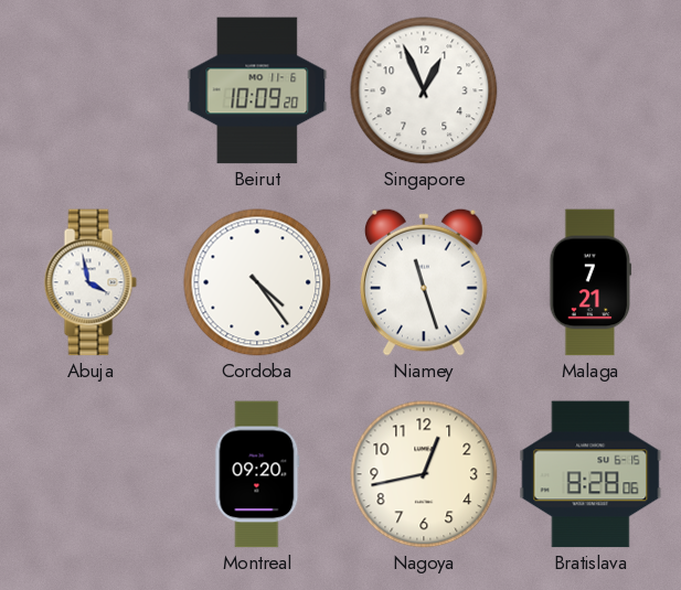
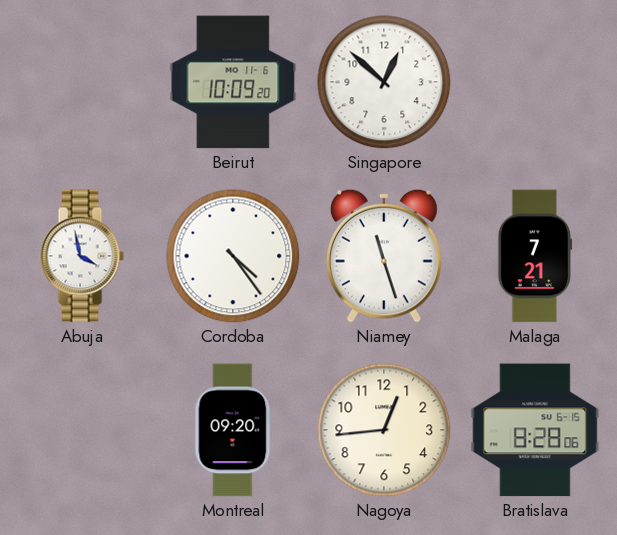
Singapore: 12:56 -> 12:52
Nagoya: 12:43 -> 12:44
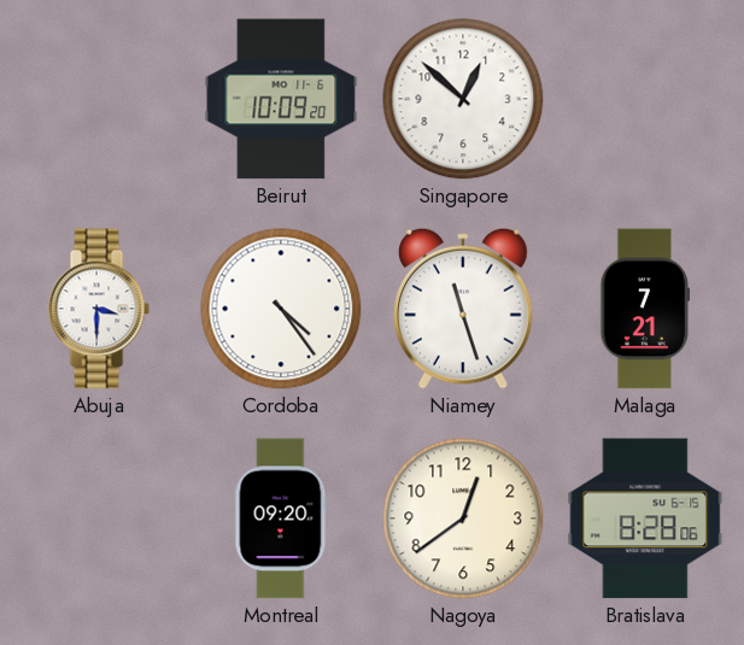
Abuja: 3:58 -> 3:30
Nagoya: 12:44 -> 12:39
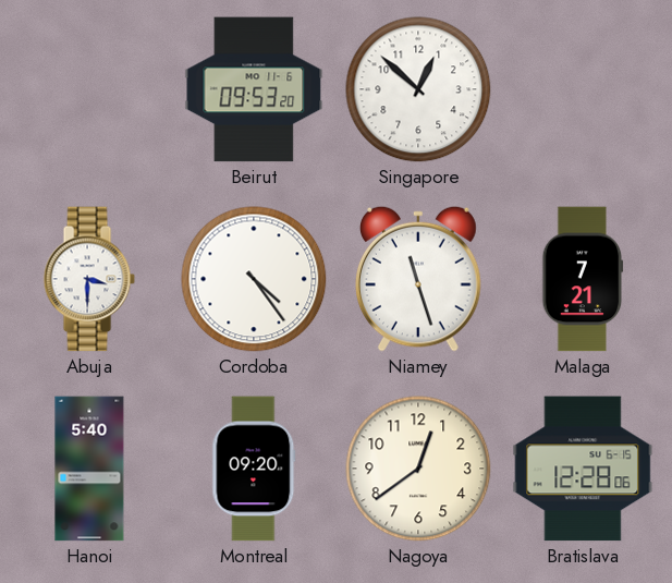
Beirut: 10:09 -> 09:53
Hanoi: none -> 5:40
Bratislava: 8:28 -> 12:28
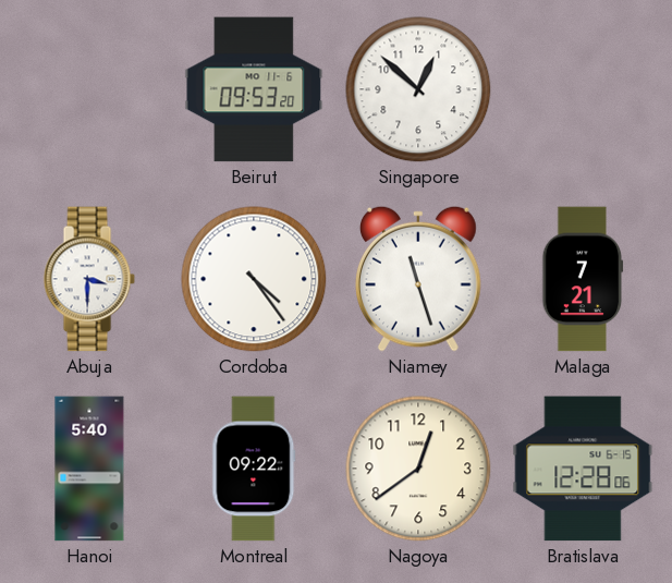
Montreal: 09:20 -> 09:22
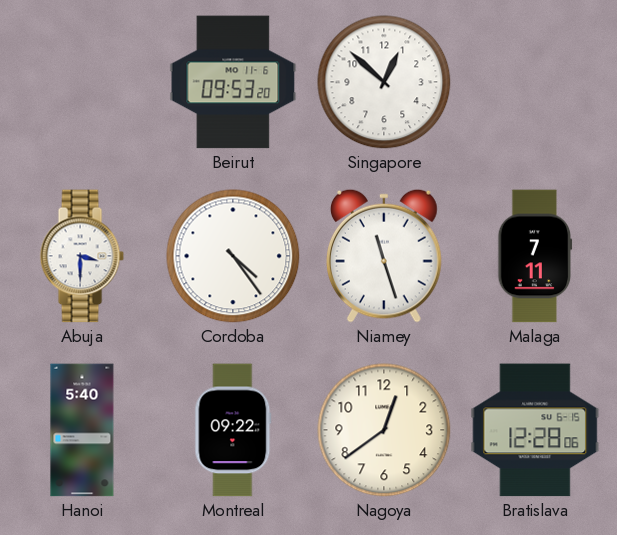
Malaga: 7:21 -> 7:11
